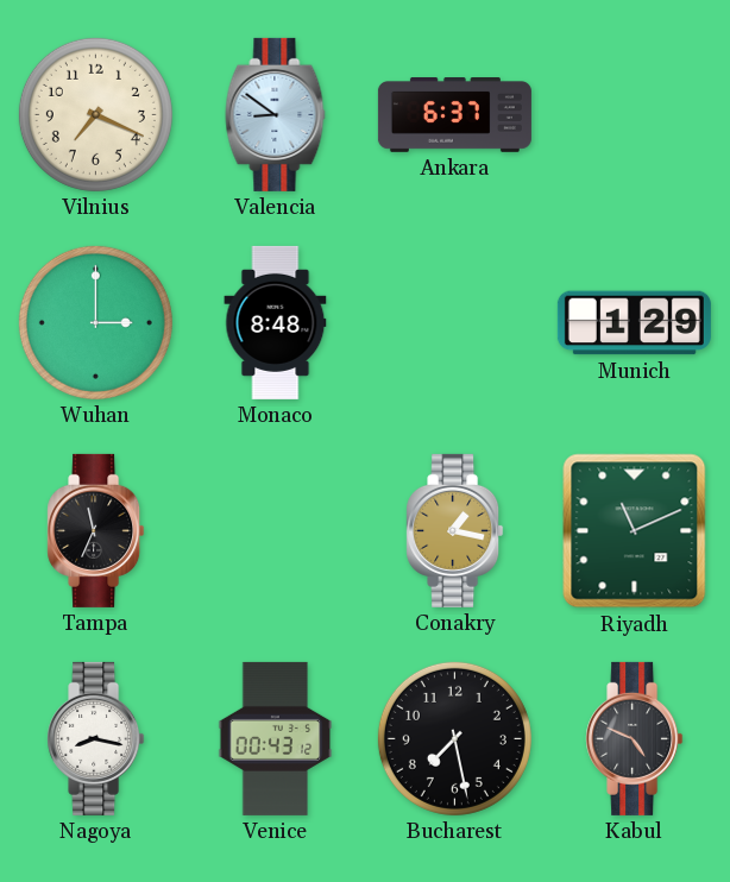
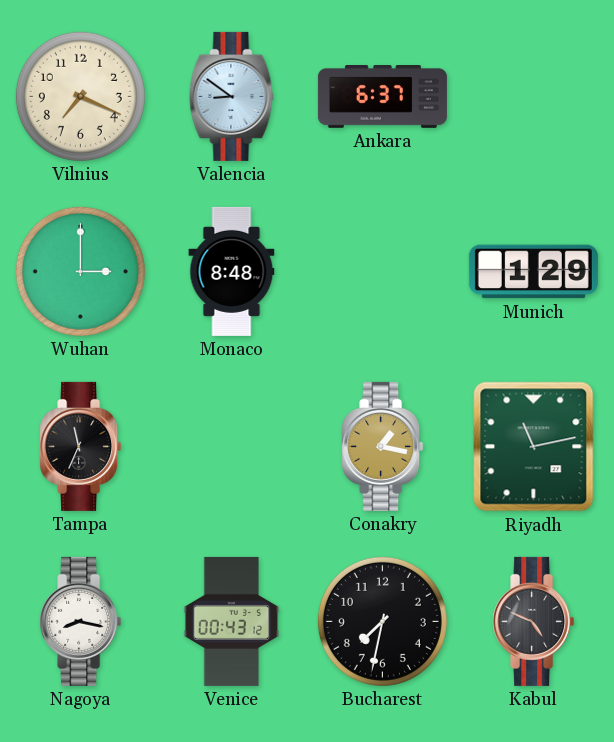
Riyadh: 11:11 -> 11:13
Bucharest: 7:28 -> 7:32
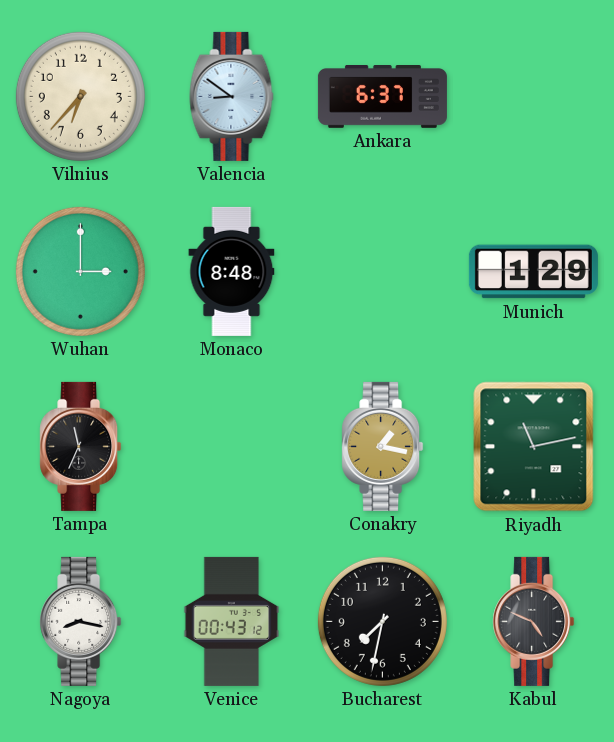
Vilnius: 7:19 -> 6:37
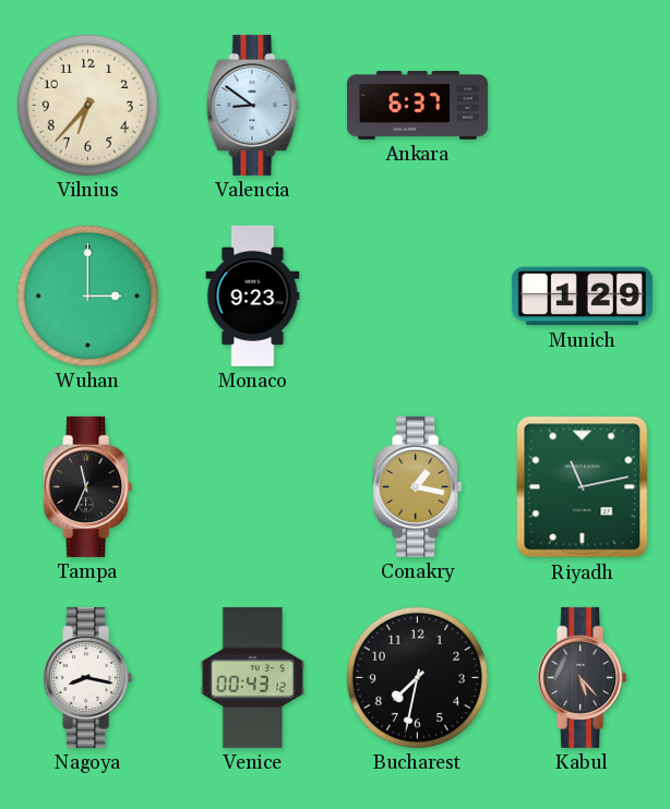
Monaco: 8:48 -> 9:23
Kabul: 4:49 -> 5:23
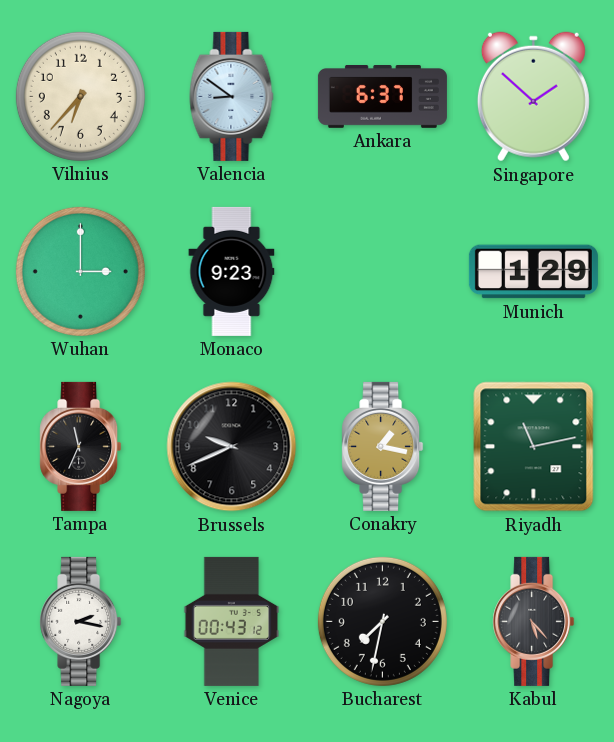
Singapore: none -> 1:52
Brussels: none -> 9:41
Nagoya: 8:17 -> 2:17
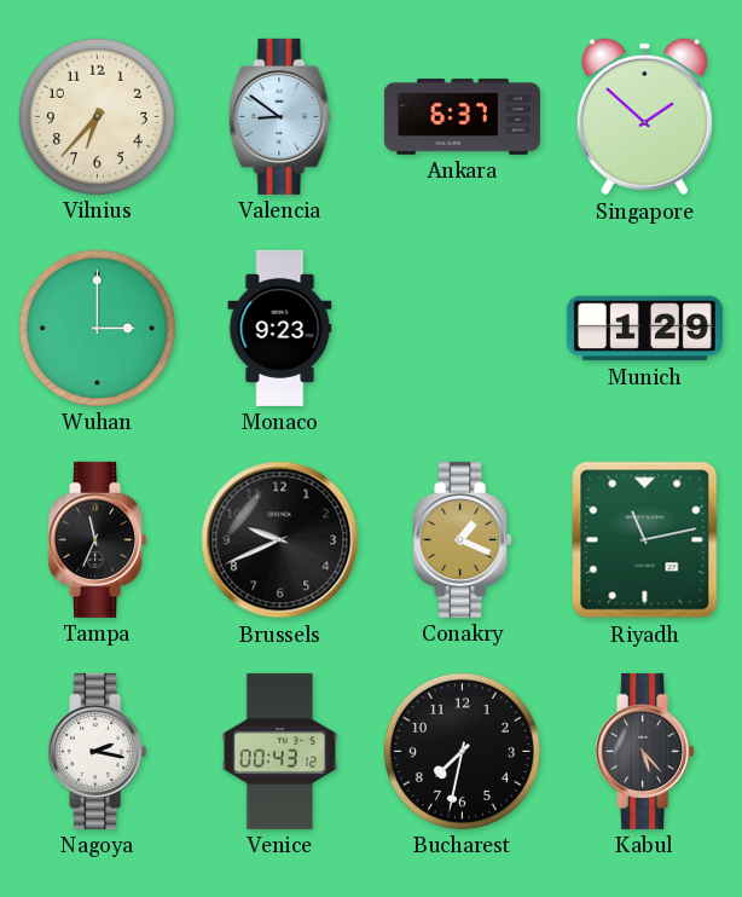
Conakry: 1:17 -> 1:19
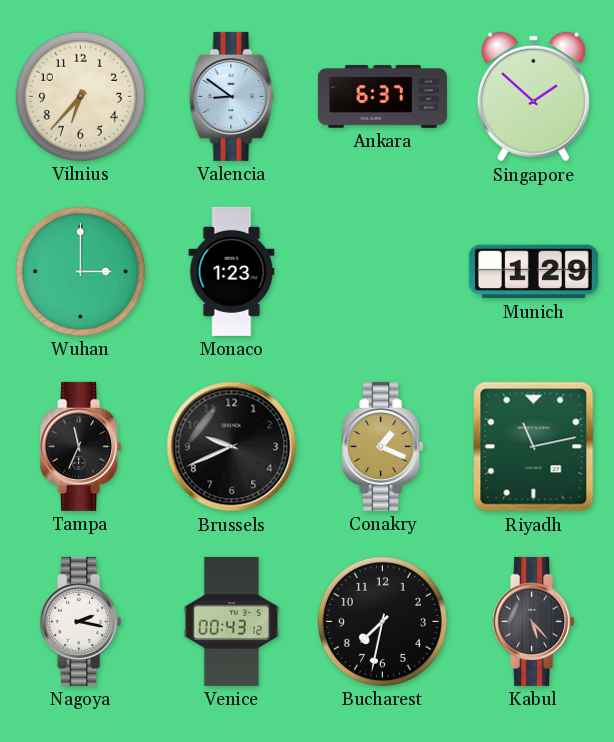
Monaco: 9:23 -> 1:23
